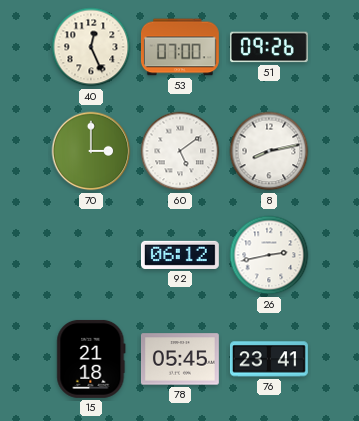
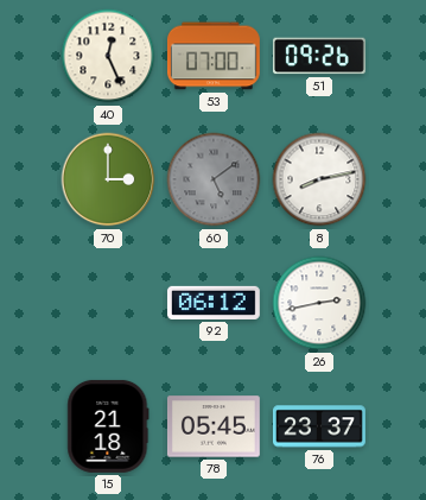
60 dial: white -> grey
76: 23:41 -> 23:37
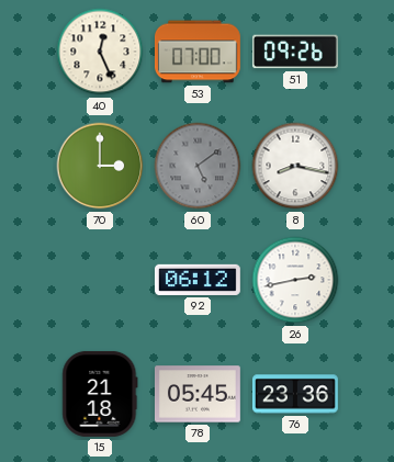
8: 8:13 -> 8:17
76: 23:37 -> 23:36
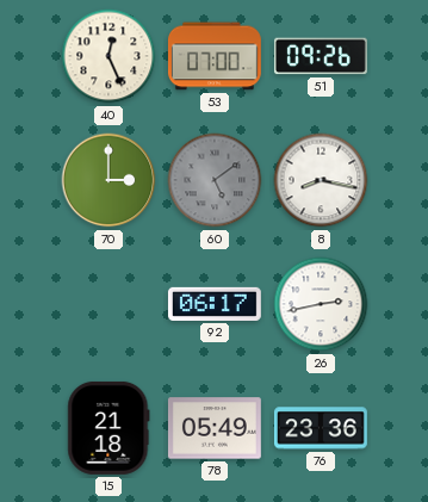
92: 06:12 -> 06:17
78: 05:45 -> 05:49
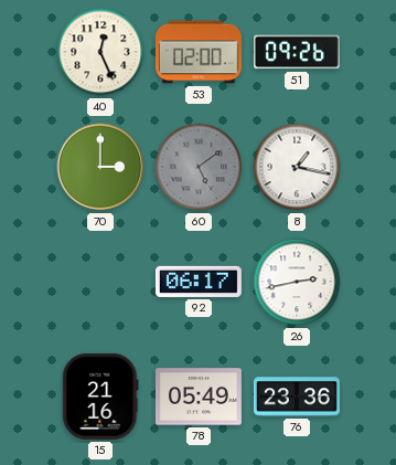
53: 07:00 -> 02:00
8: 8:17 -> 1:17
15: 21:18 -> 21:16
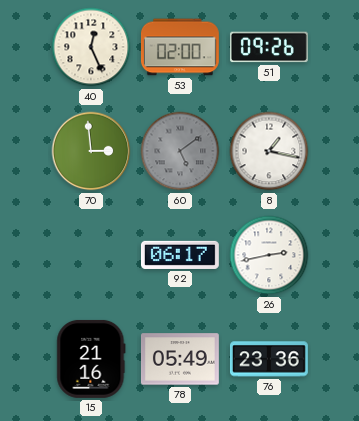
70: 3:00 -> 2:59
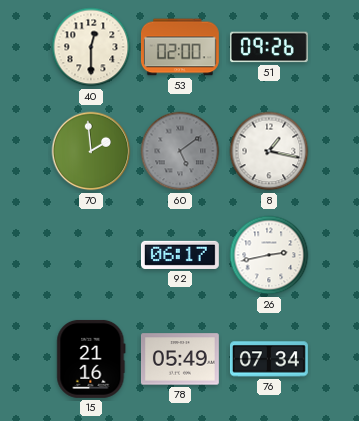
40: 12:26 -> 12:30
70: 2:59 -> 1:59
76: 23:36 -> 07:34
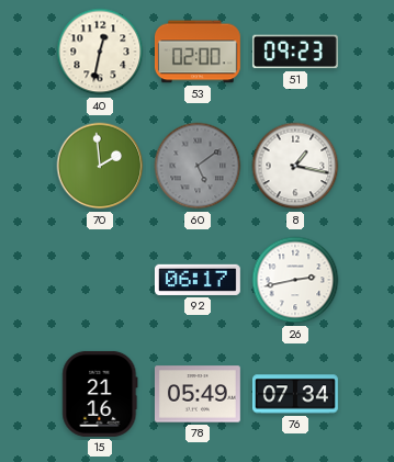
40: 12:30 -> 12:32
51: 09:26 -> 09:23
